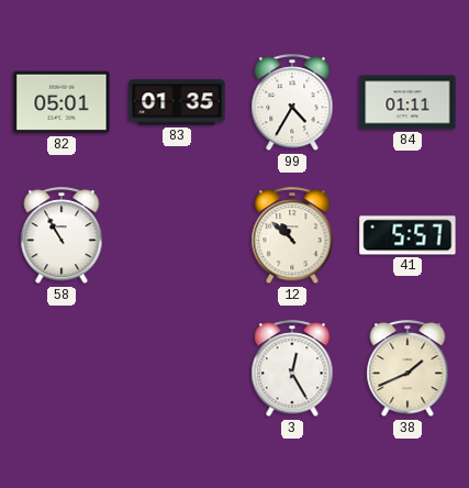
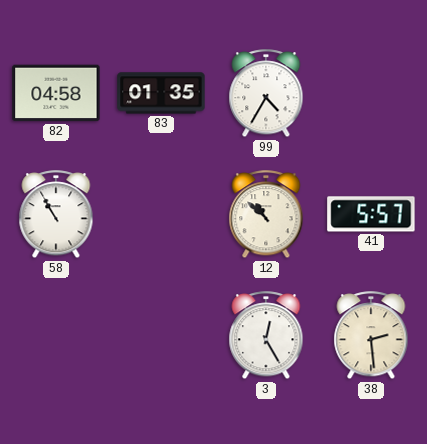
82: 05:01 -> 04:58
84: 01:11 -> none
38: 1:41 -> 2:29
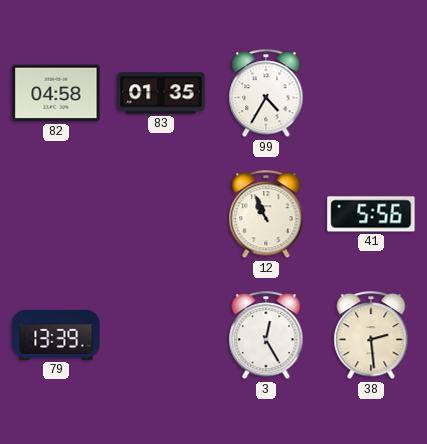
58: 10:55 -> none
12: 10:52 -> 10:56
41: 5:57 -> 5:56
79: none -> 13:39
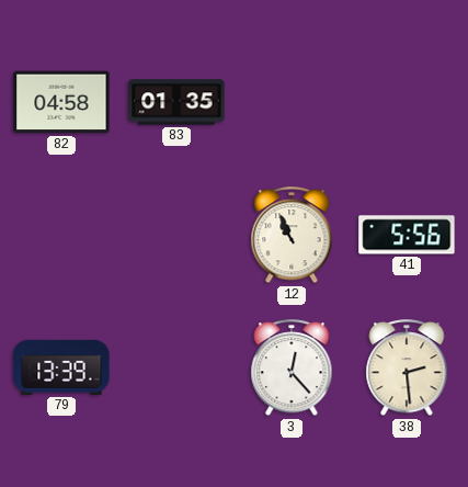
99: 4:35 -> none
3: 12:25 -> 12:23
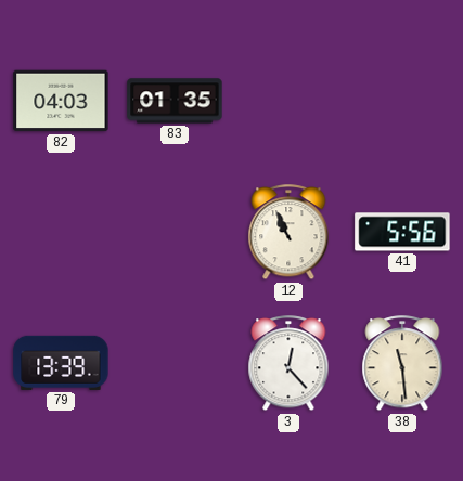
82: 04:58 -> 04:03
38: 2:29 -> 11:29
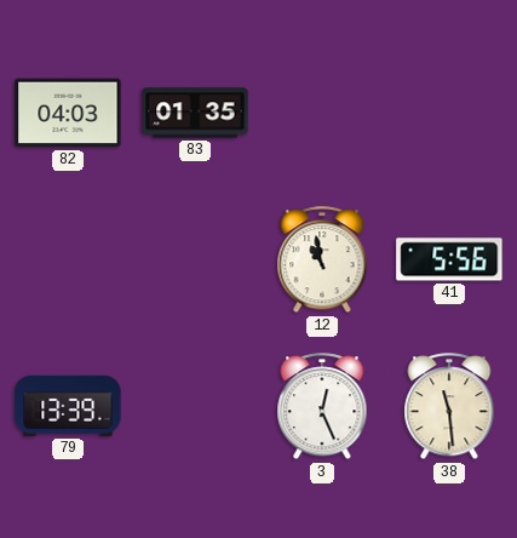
12: 10:56 -> 10:58
3: 12:23 -> 12:26
